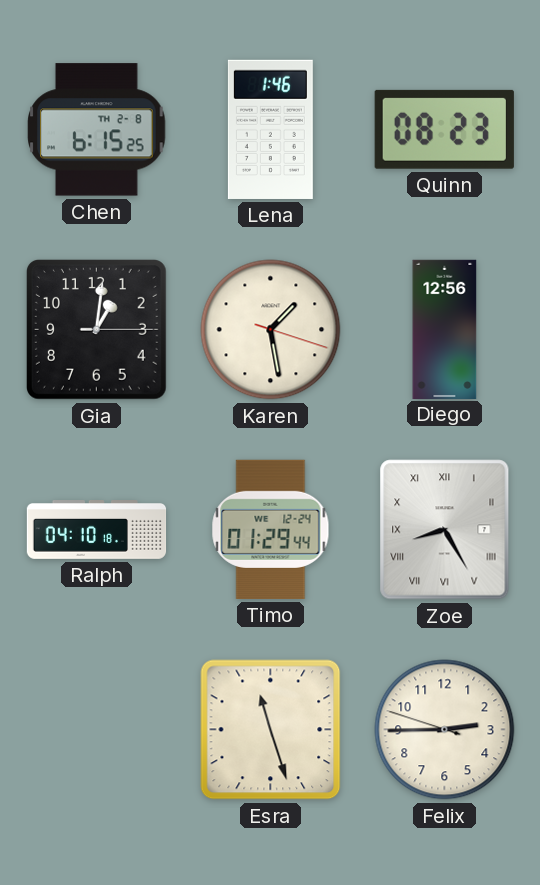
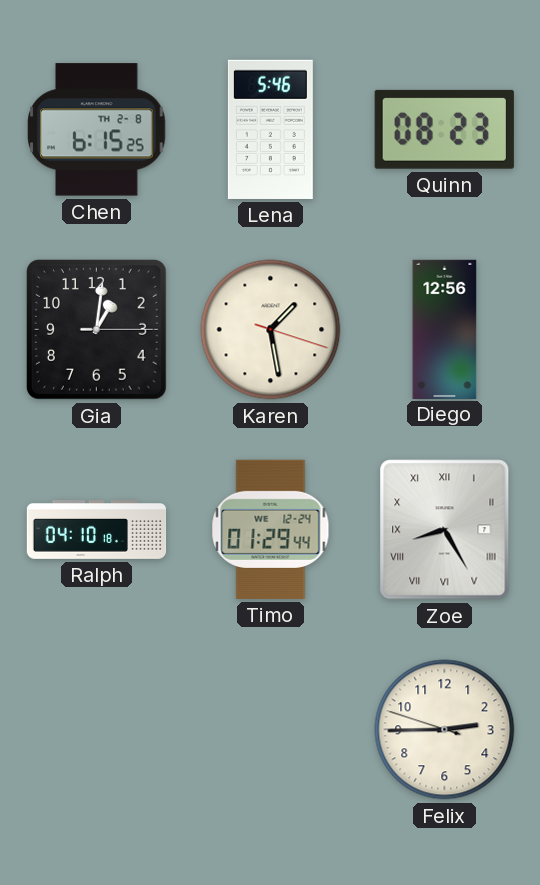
Lena: 1:46 -> 5:46
Esra: 11:27 -> none
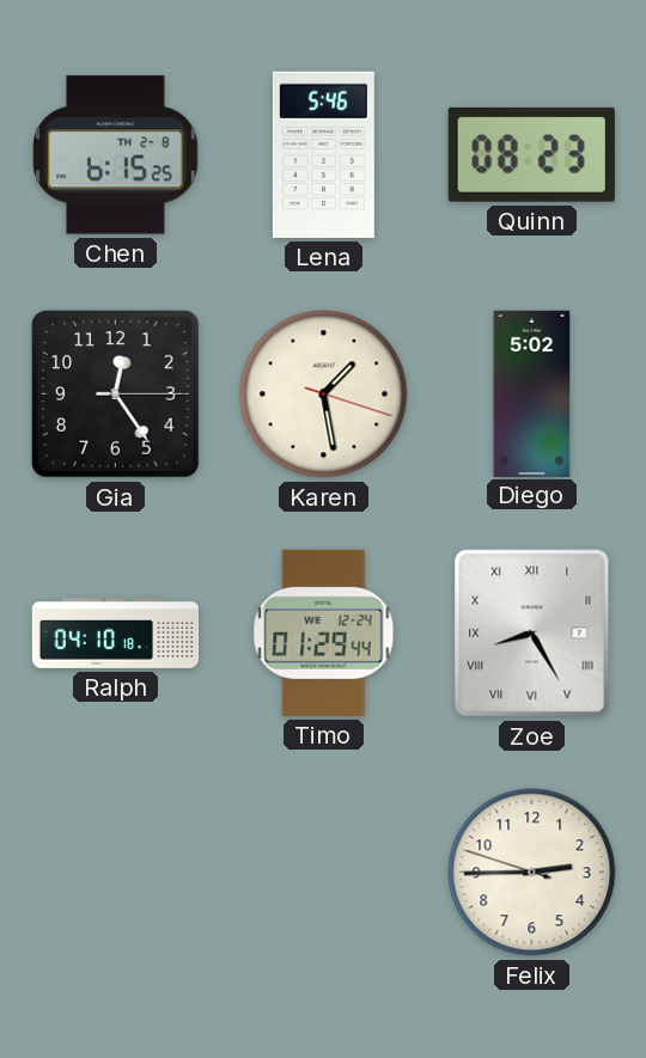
Gia: 1:01 -> 12:24
Diego: 12:56 -> 5:02
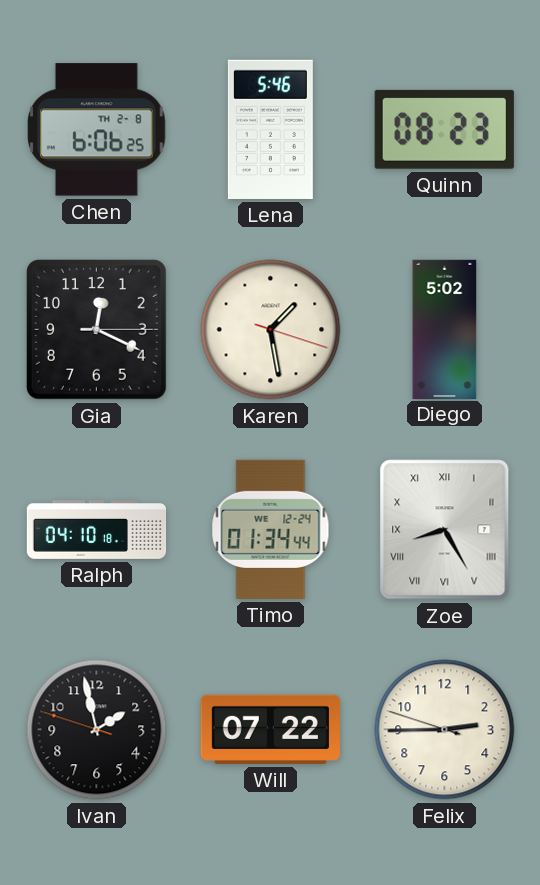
Chen: 6:15 -> 6:06
Gia: 12:24 -> 12:19
Timo: 01:29 -> 01:34
Ivan: none -> 1:57
Will: none -> 07:22
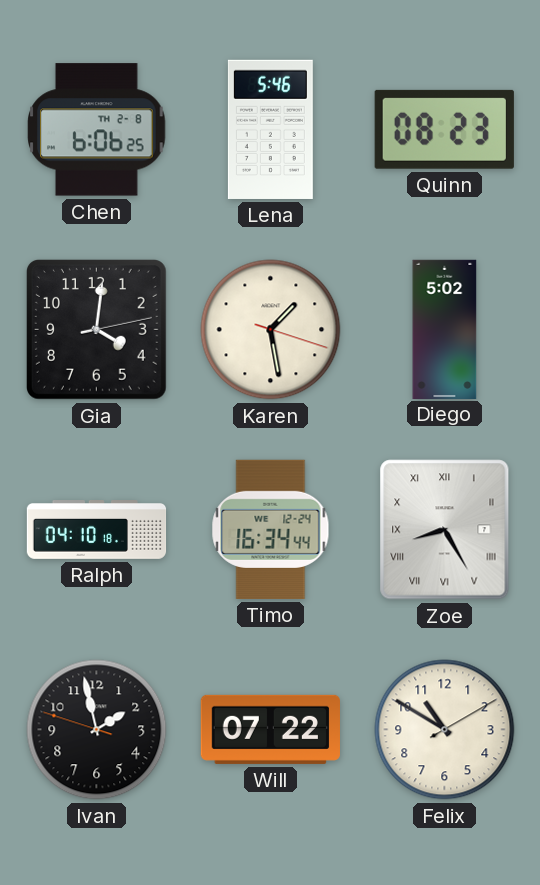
Gia: 12:19 -> 4:01
Timo: 01:34 -> 16:34
Felix: 2:44 -> 10:50
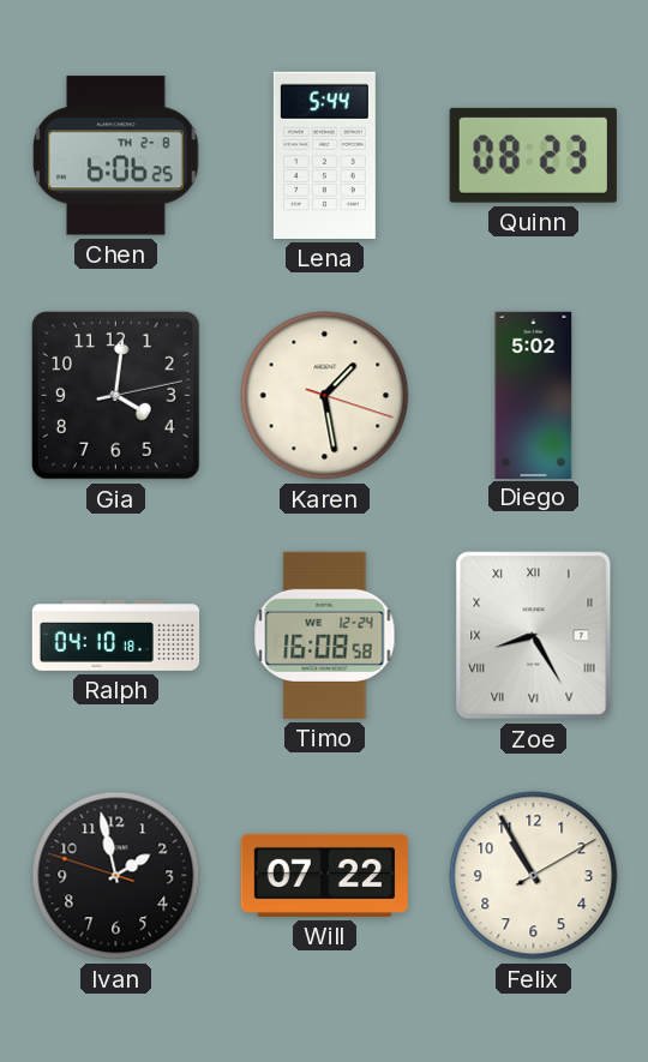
Lena: 5:46 -> 5:44
Timo: 16:34 -> 16:08
Felix: 10:50 -> 10:55
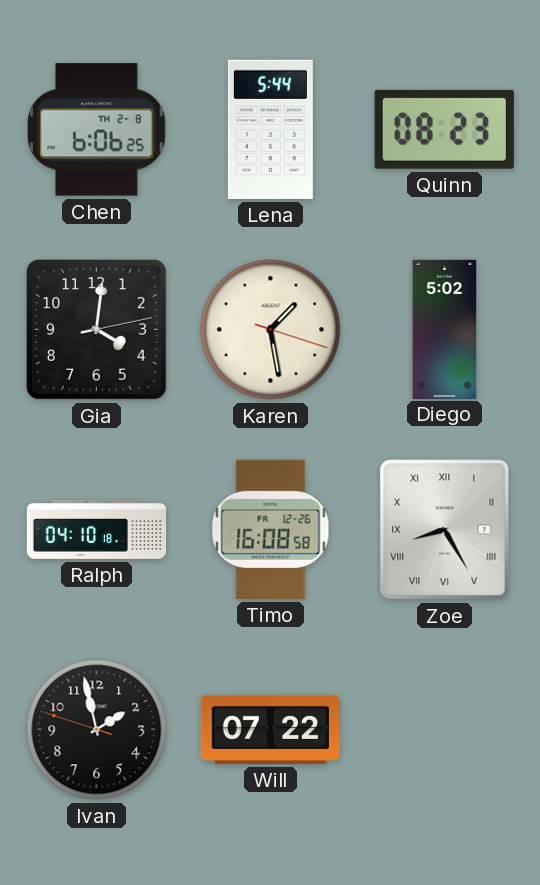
Timo date: WE 12-24 -> FR 12-26
Felix: 10:55 -> none
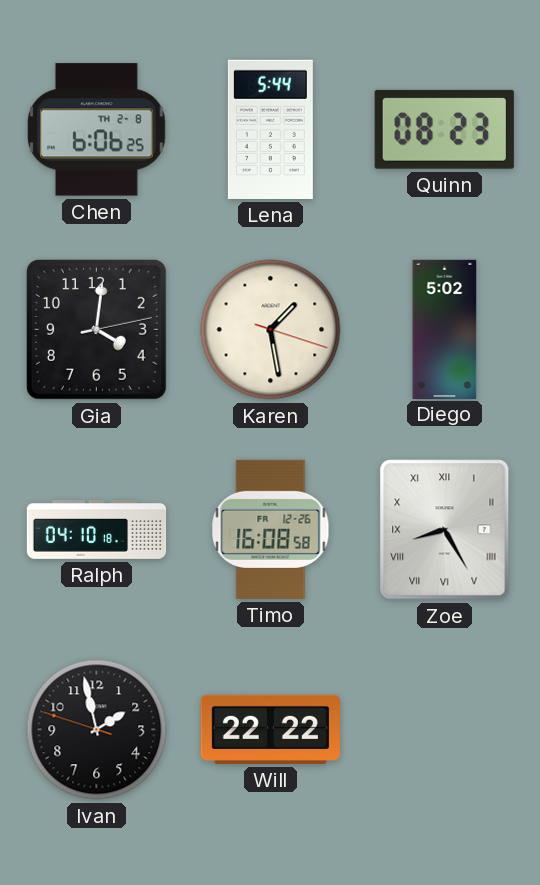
Will: 07:22 -> 22:22
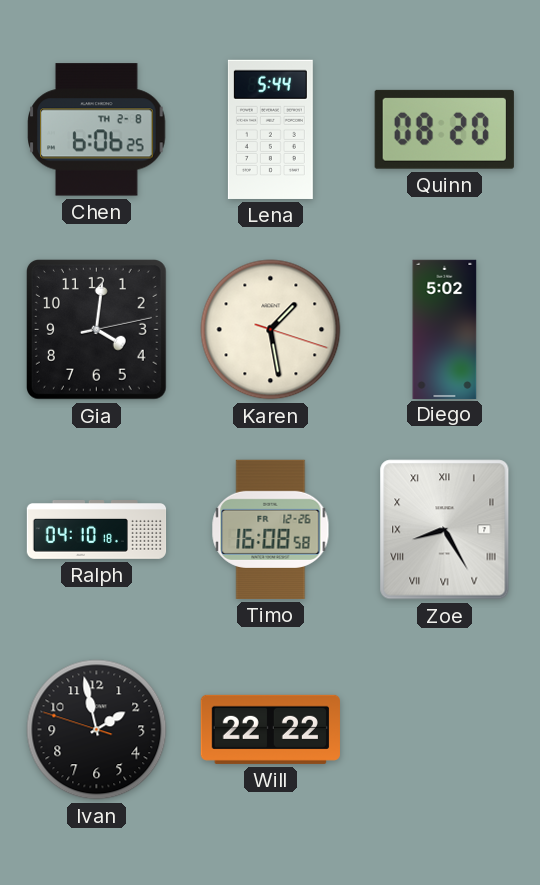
Quinn: 08:23 -> 08:20
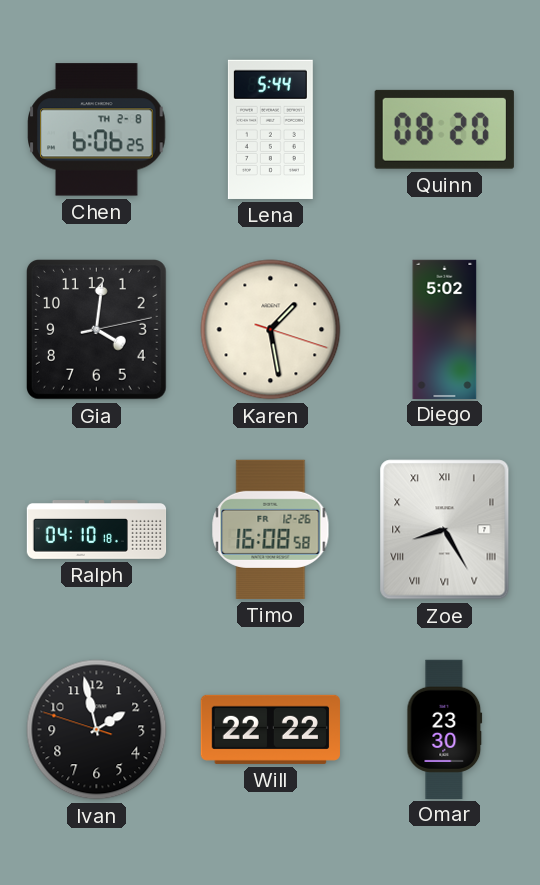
Omar: none -> 23:30
